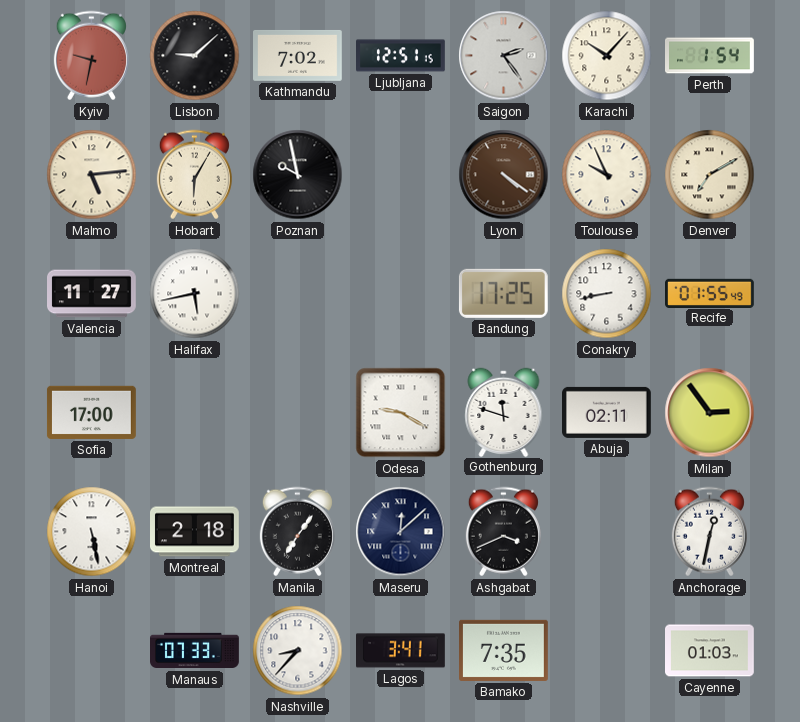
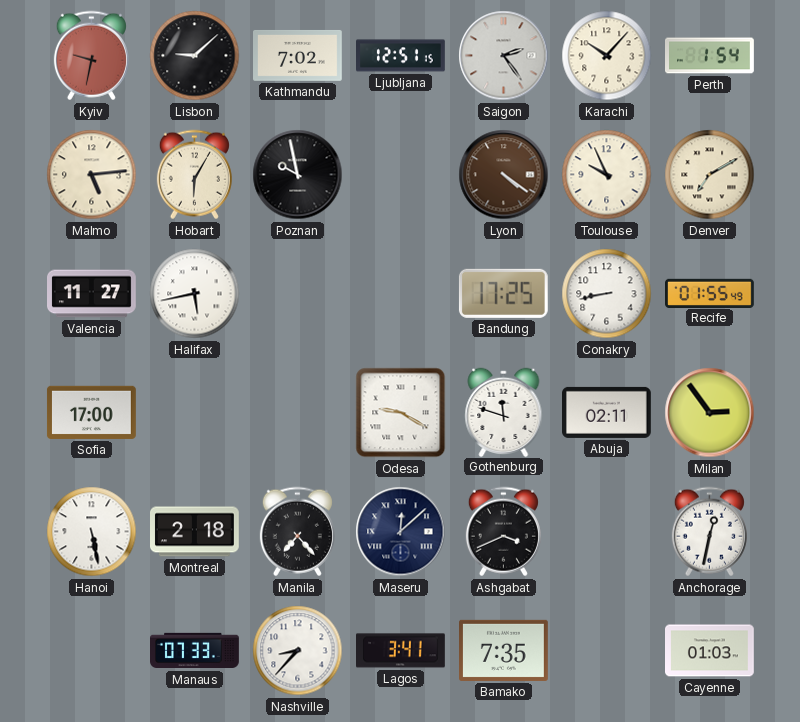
Manila: 7:06 -> 7:23
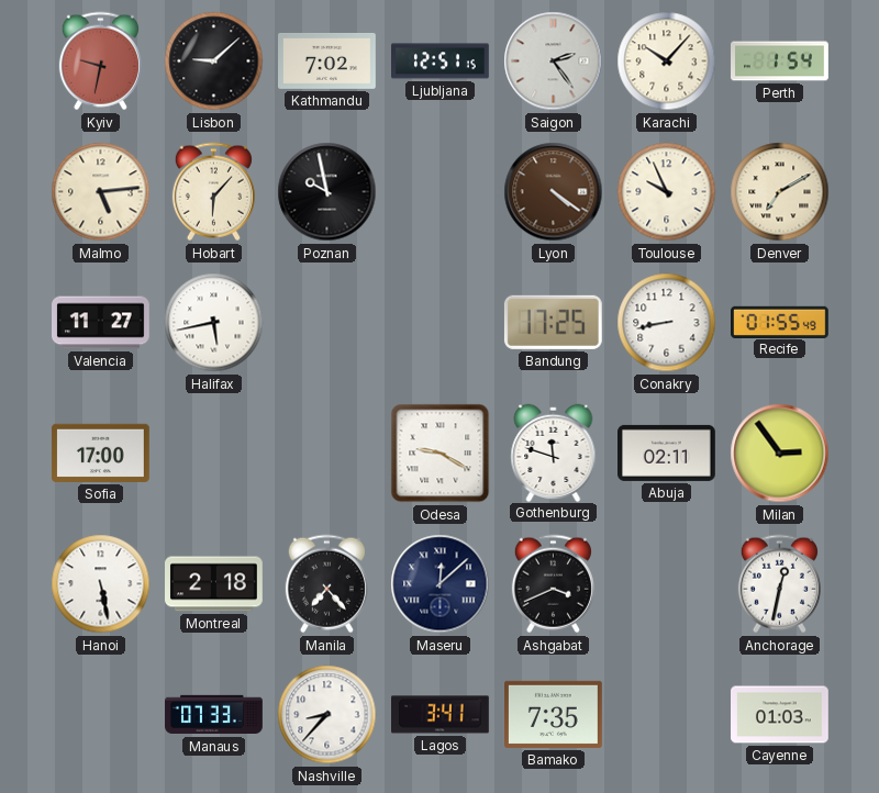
Hobart: 6:05 -> 6:07
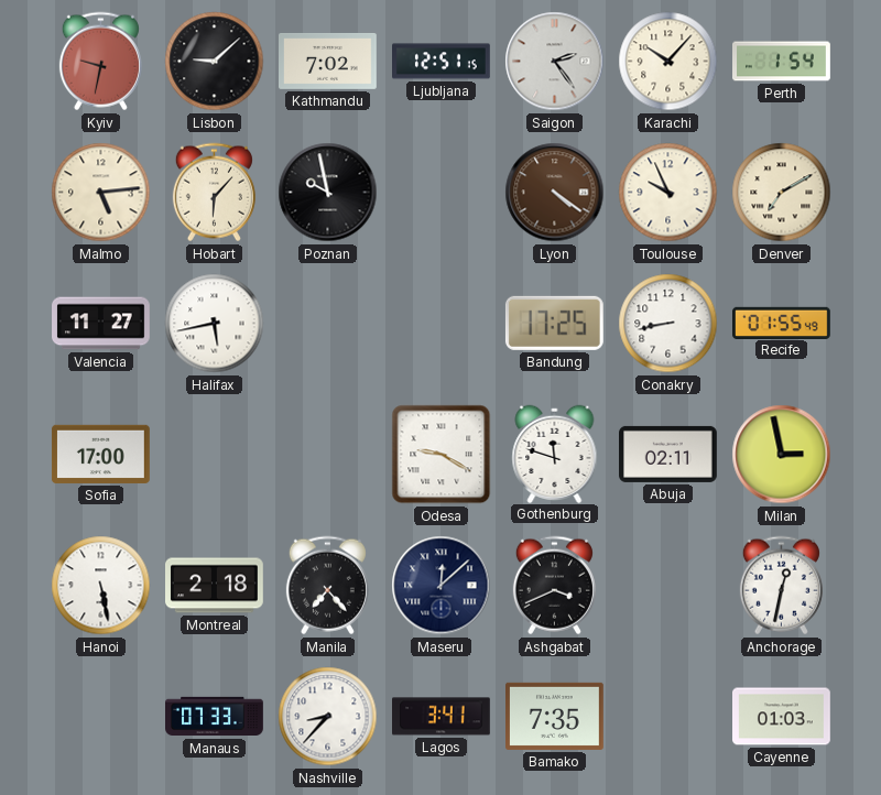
Milan: 2:54 -> 2:58
